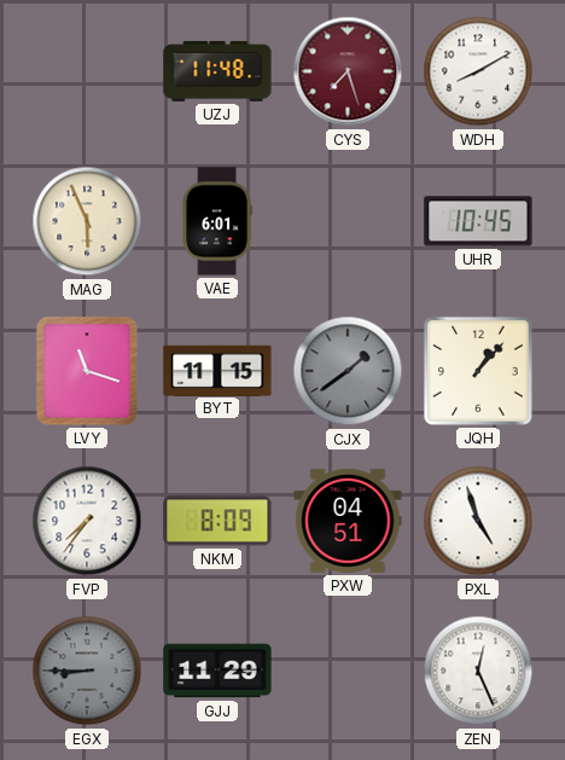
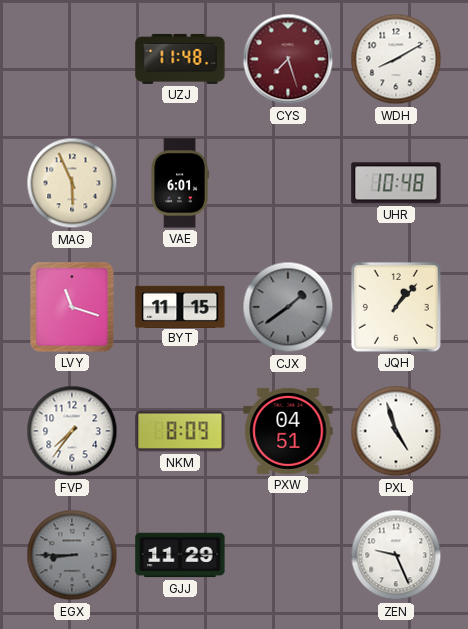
UHR: 10:45 -> 10:48
ZEN: 12:26 -> 9:26
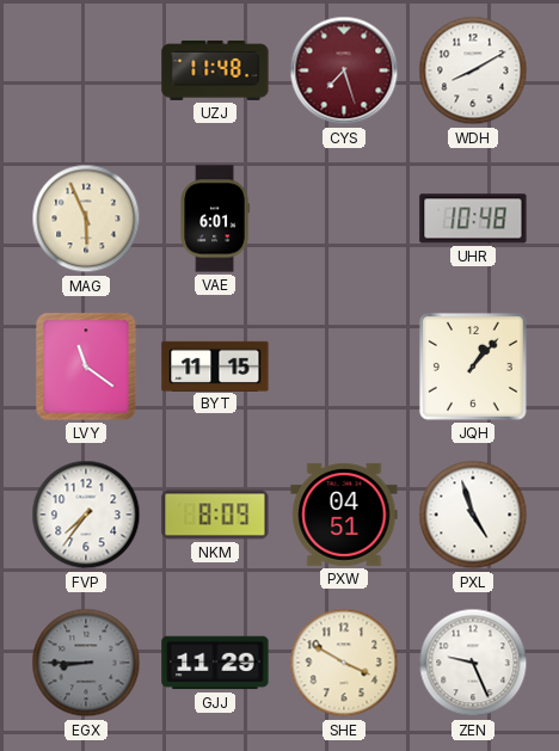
LVY: 11:18 -> 11:21
CJX: 1:39 -> none
SHE: none -> 3:50
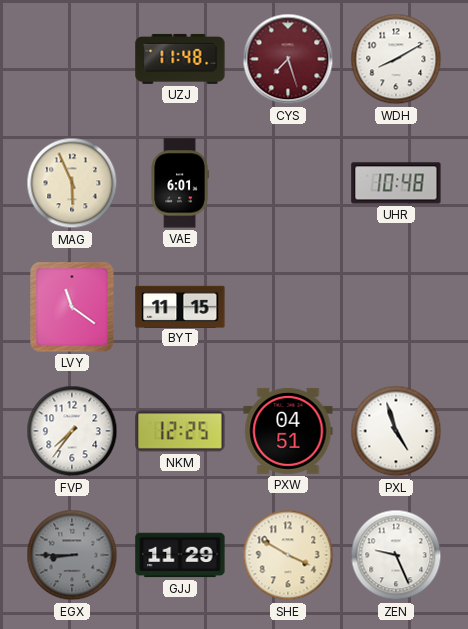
JQH: 1:07 -> none
NKM: 8:09 -> 12:25
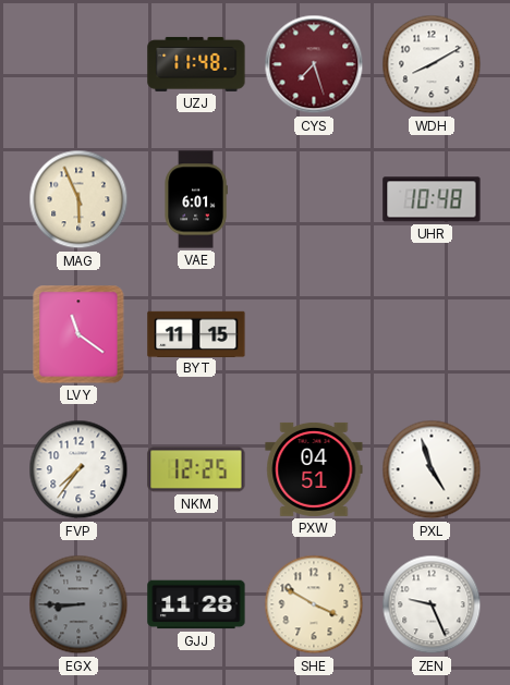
GJJ: 11:29 -> 11:28
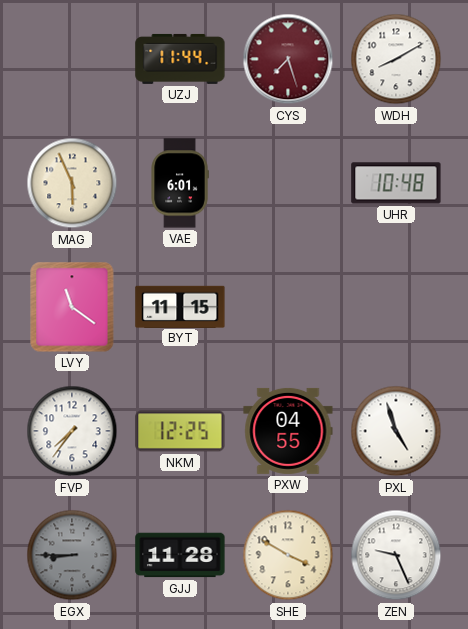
UZJ: 11:48 -> 11:44
PXW: 04:51 -> 04:55
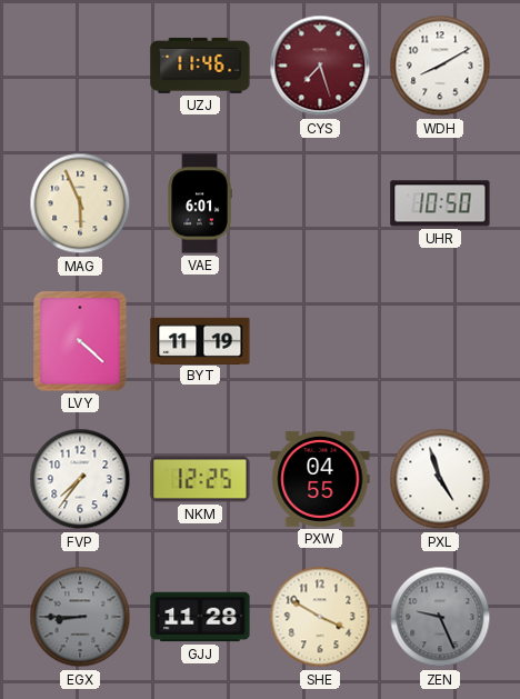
UZJ: 11:44 -> 11:46
UHR: 10:48 -> 10:50
LVY: 11:21 -> 4:22
BYT: 11:15 -> 11:19
ZEN dial: white -> grey
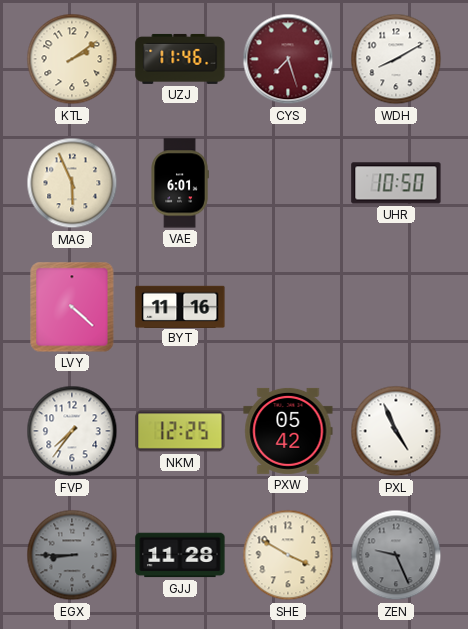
KTL: none -> 2:09
BYT: 11:19 -> 11:16
PXW: 04:55 -> 05:42
PXL: 4:57 -> 4:56
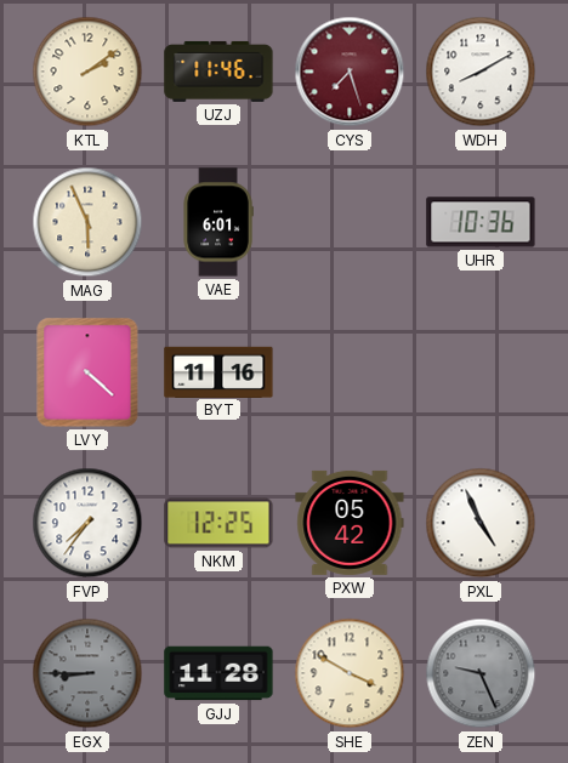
UHR: 10:50 -> 10:36
